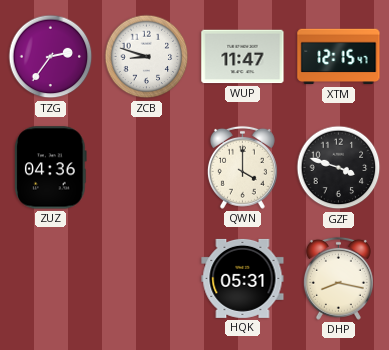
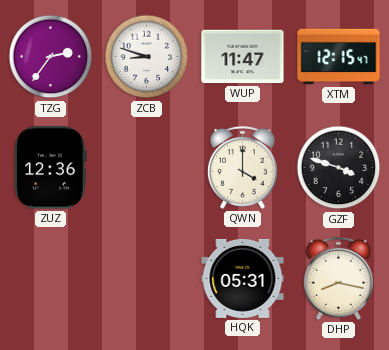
ZUZ: 04:36 -> 12:36
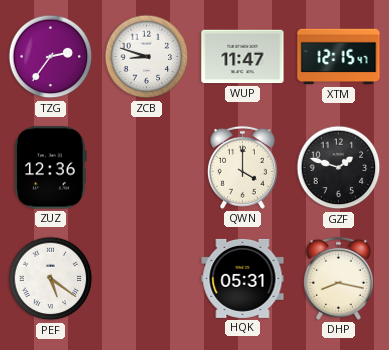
GZF: 3:48 -> 1:48
PEF: none -> 5:21
